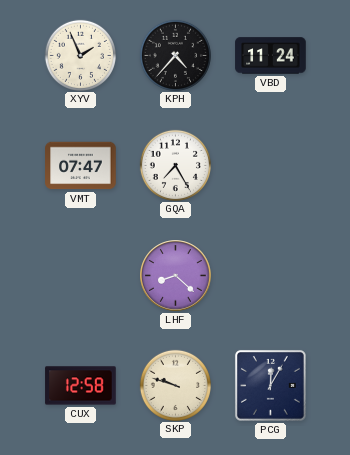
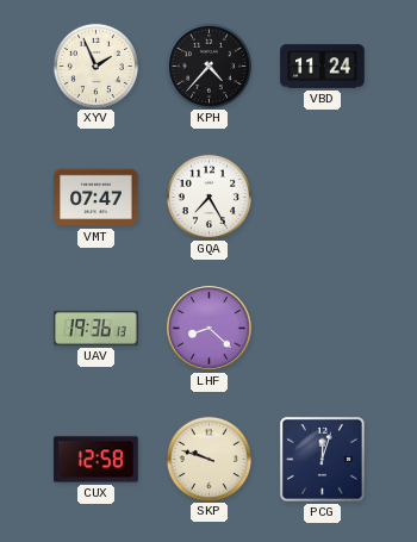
UAV: none -> 19:36
PCG: 12:05 -> 12:03
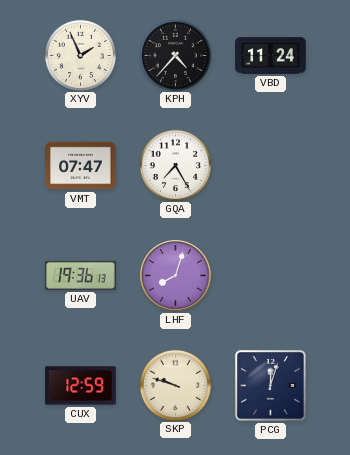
LHF: 8:22 -> 8:03
CUX: 12:58 -> 12:59
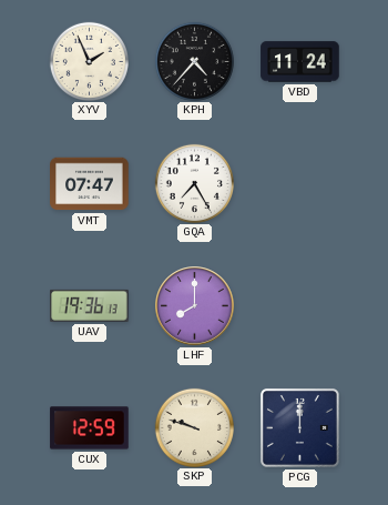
LHF: 8:03 -> 8:00
PCG: 12:03 -> 12:00
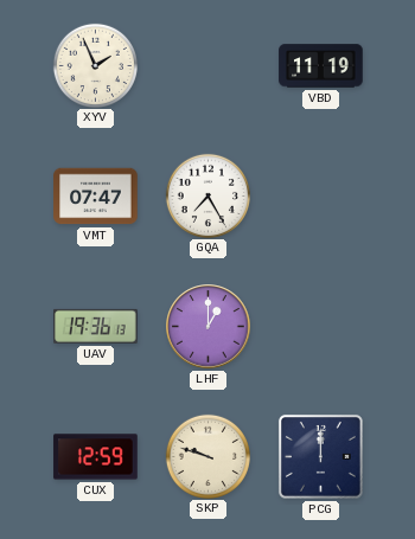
KPH: 4:37 -> none
VBD: 11:24 -> 11:19
LHF: 8:00 -> 1:00
